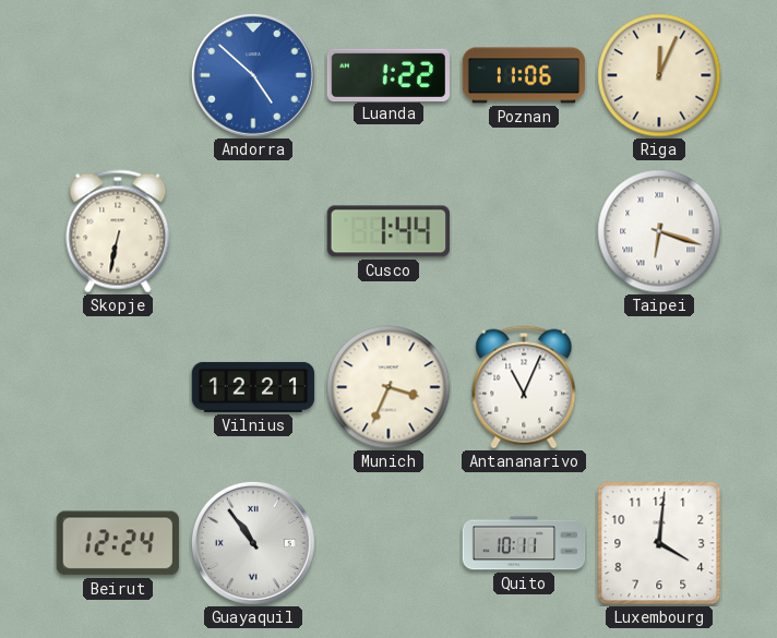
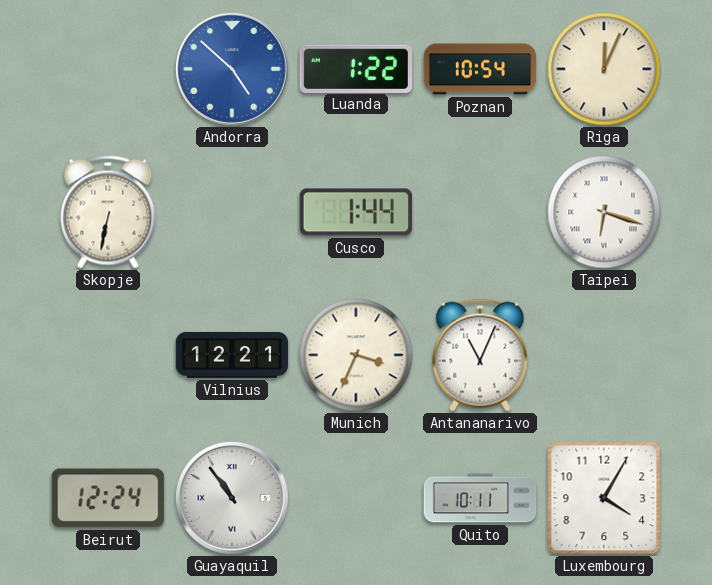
Poznan: 11:06 -> 10:54
Luxembourg: 4:01 -> 4:05
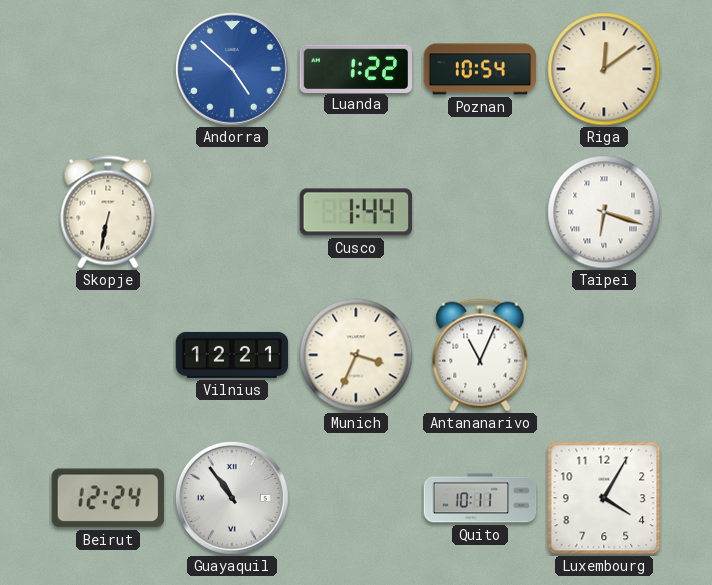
Riga: 12:04 -> 12:09
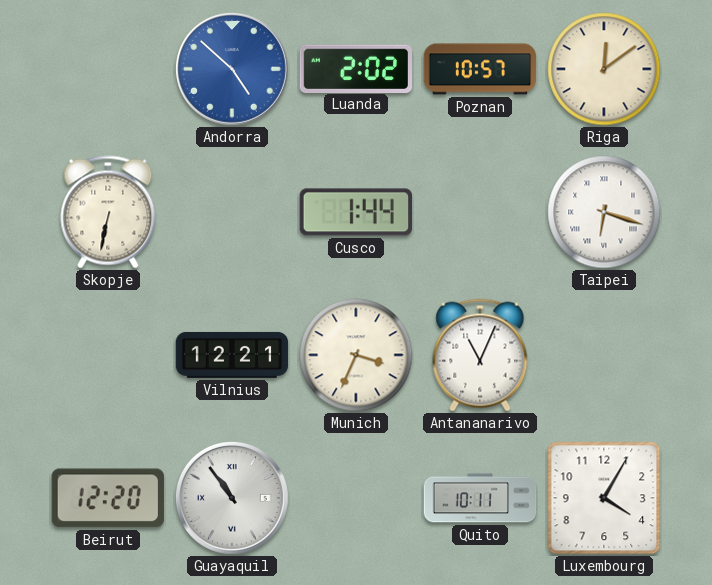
Luanda: 1:22 -> 2:02
Poznan: 10:54 -> 10:57
Beirut: 12:24 -> 12:20
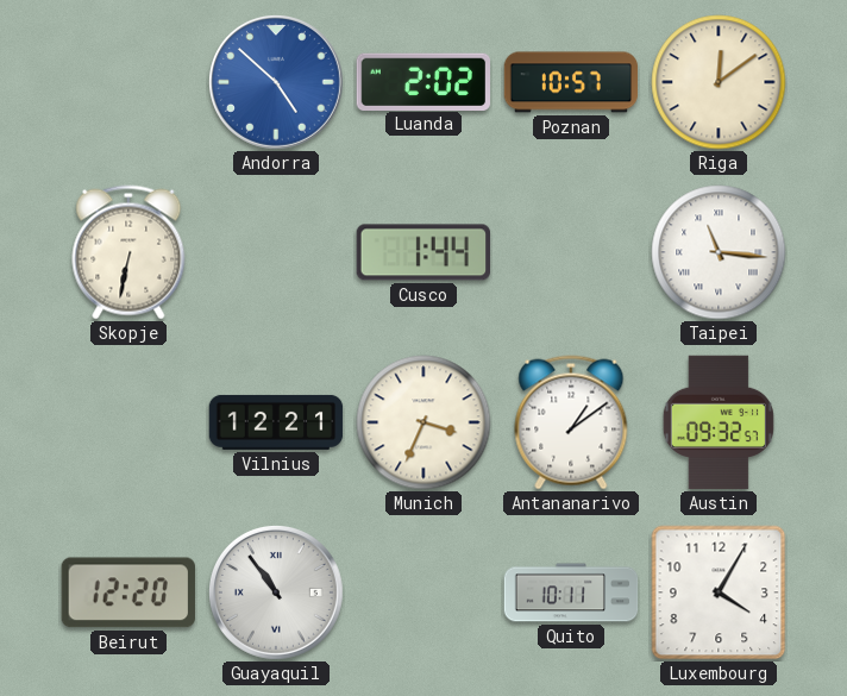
Taipei: 6:18 -> 11:16
Antananarivo: 11:04 -> 1:09
Austin: none -> 09:32
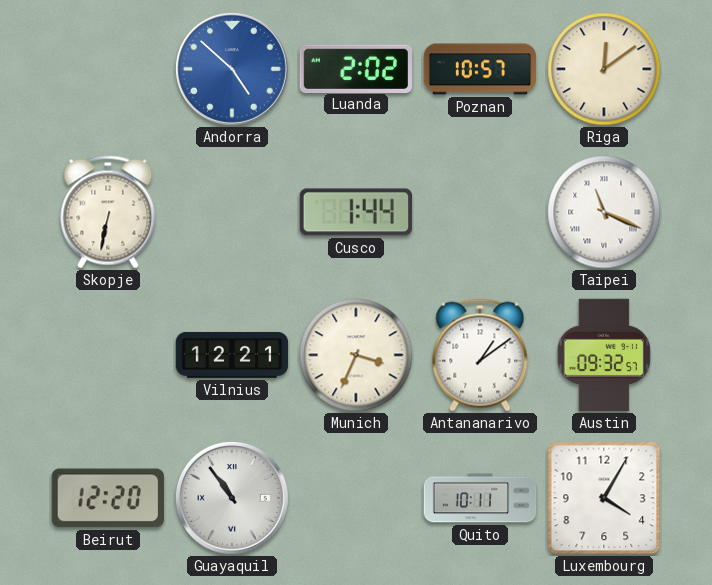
Taipei: 11:16 -> 11:19
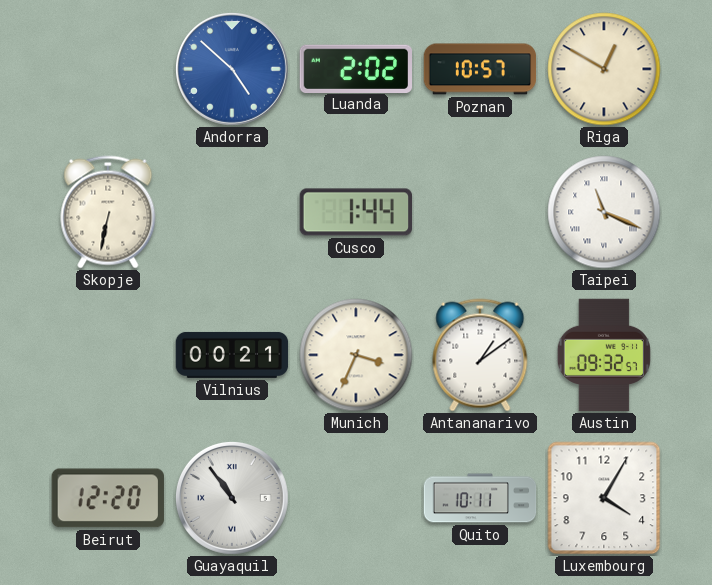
Riga: 12:09 -> 12:50
Vilnius: 12:21 -> 00:21
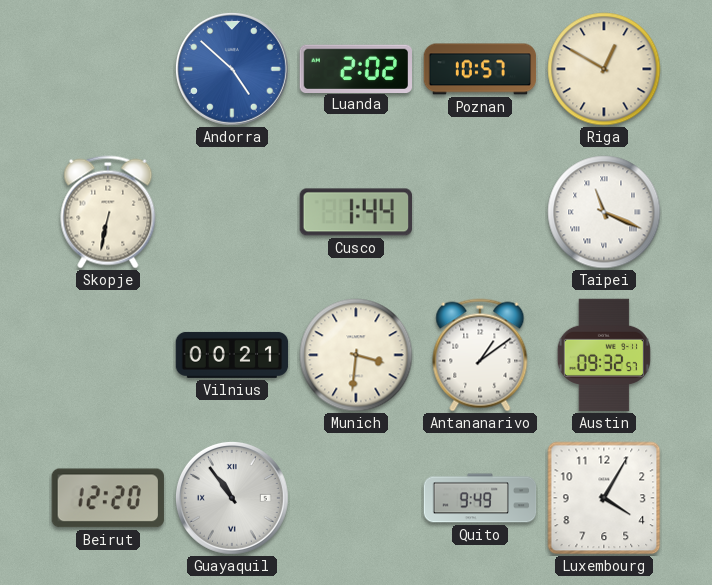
Munich: 3:34 -> 3:31
Quito: 10:11 -> 9:49
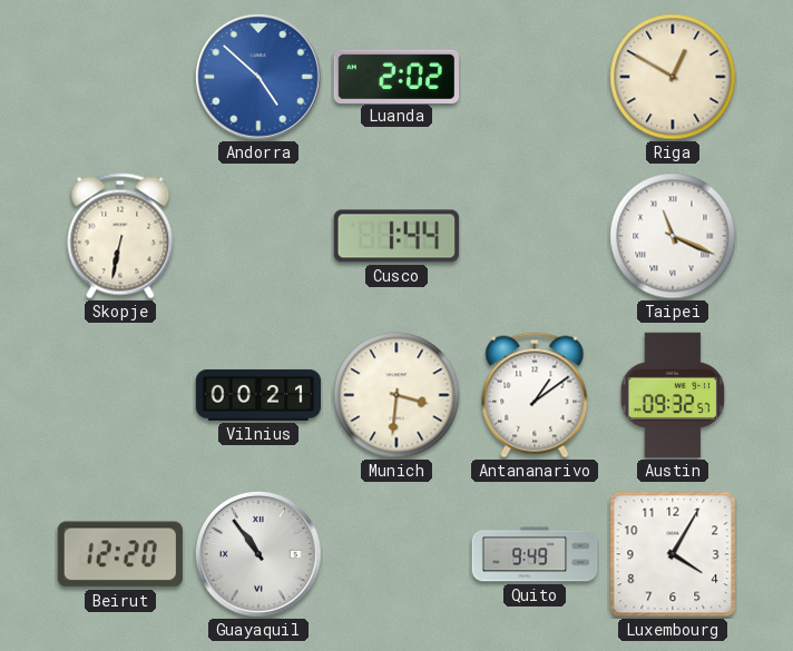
Poznan: 10:57 -> none
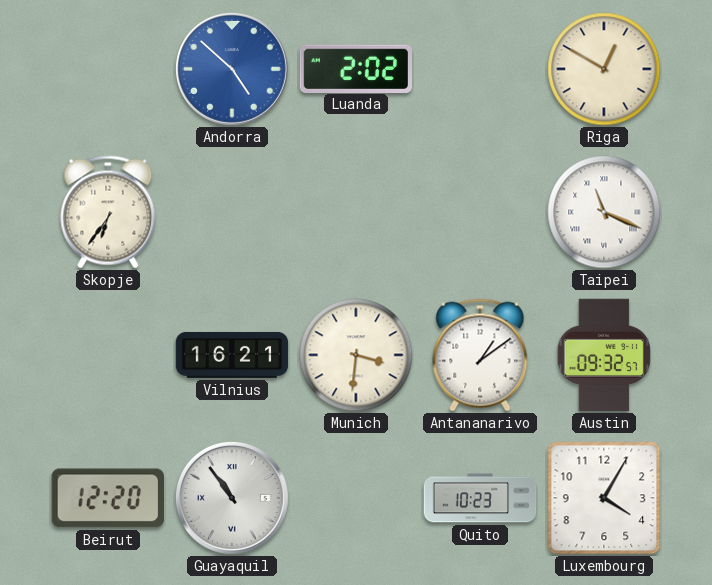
Skopje: 6:32 -> 6:36
Cusco: 1:44 -> none
Vilnius: 00:21 -> 16:21
Quito: 9:49 -> 10:23
